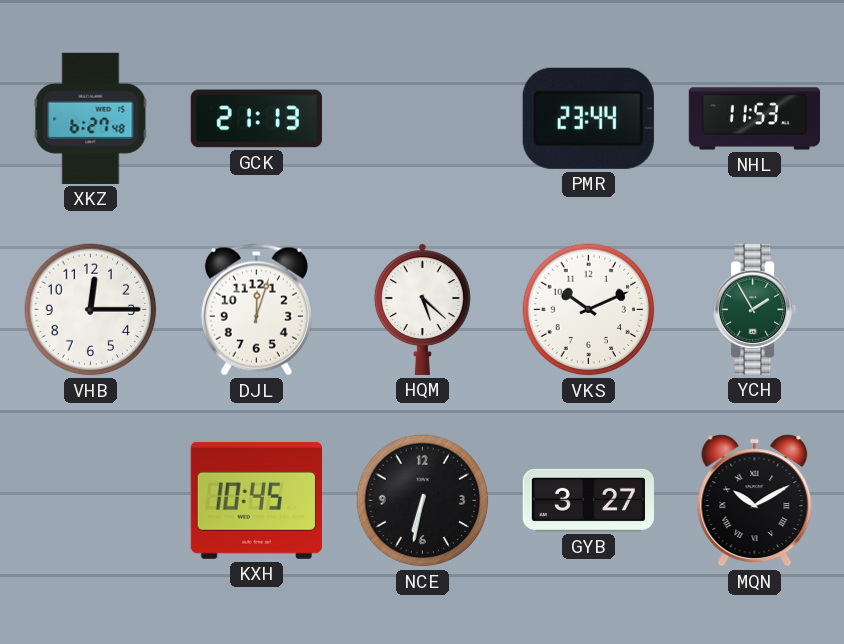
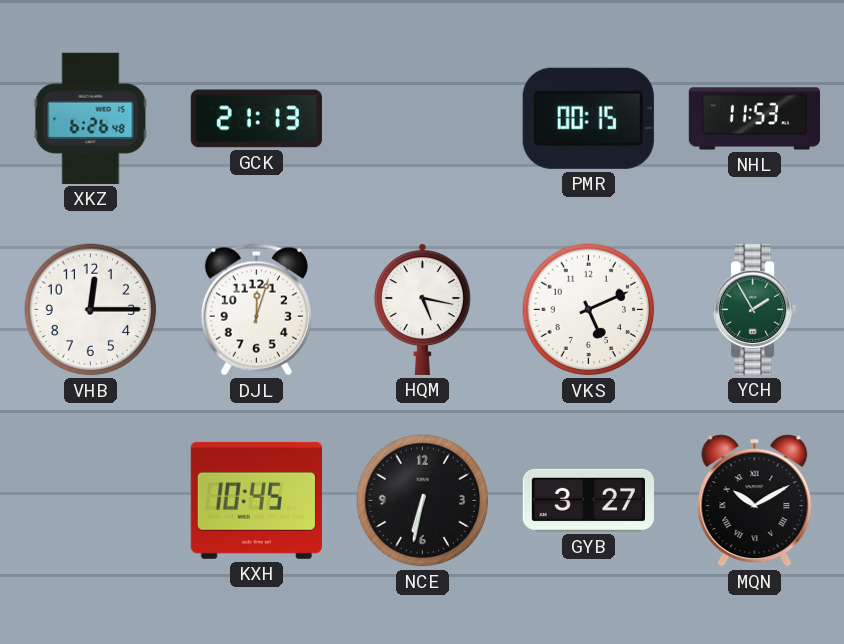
XKZ: 6:27 -> 6:26
PMR: 23:44 -> 00:15
HQM: 5:22 -> 5:17
VKS: 10:11 -> 5:11
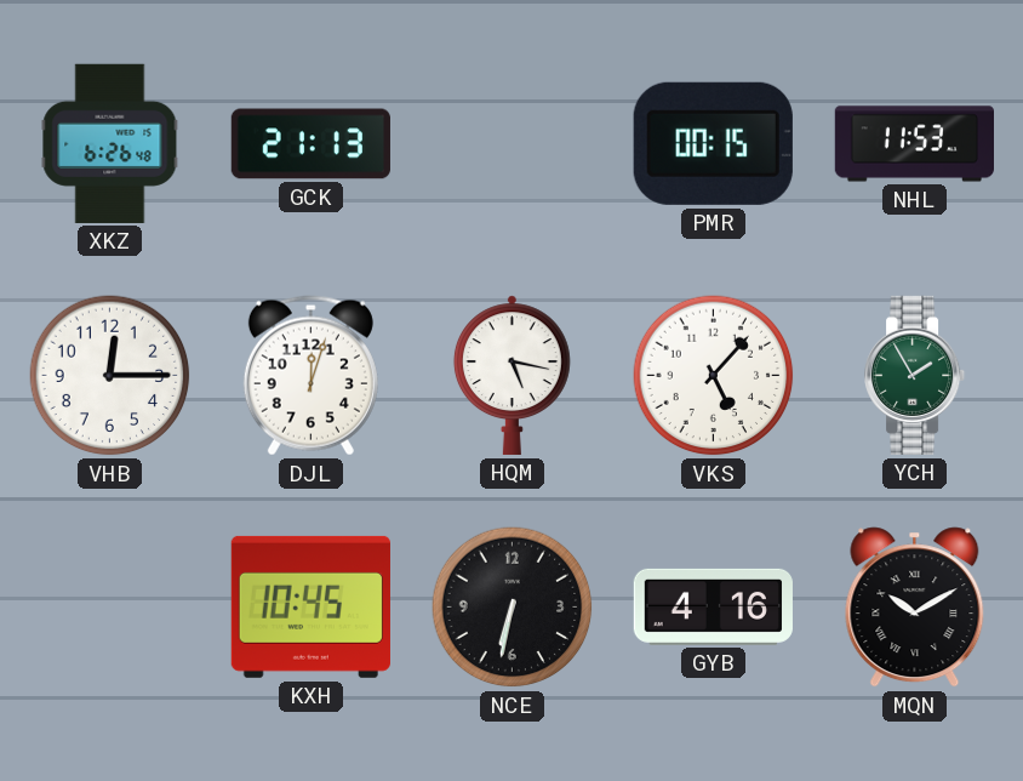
VKS: 5:11 -> 5:07
GYB: 3:27 -> 4:16
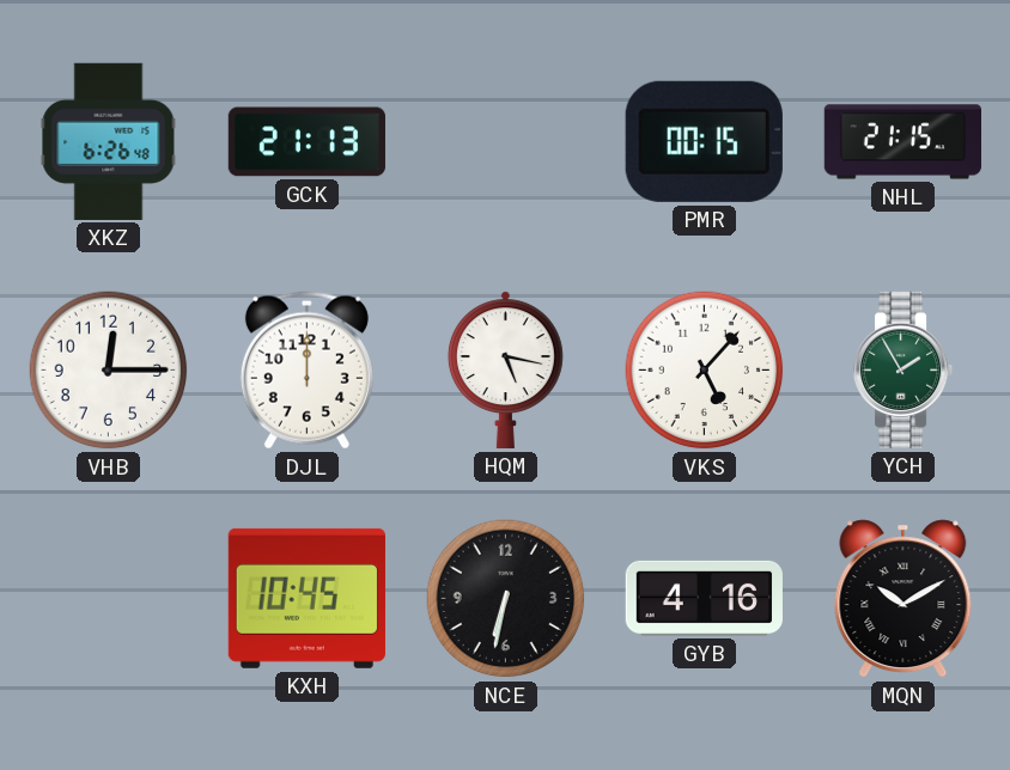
NHL: 11:53 -> 21:15
DJL: 12:03 -> 12:00
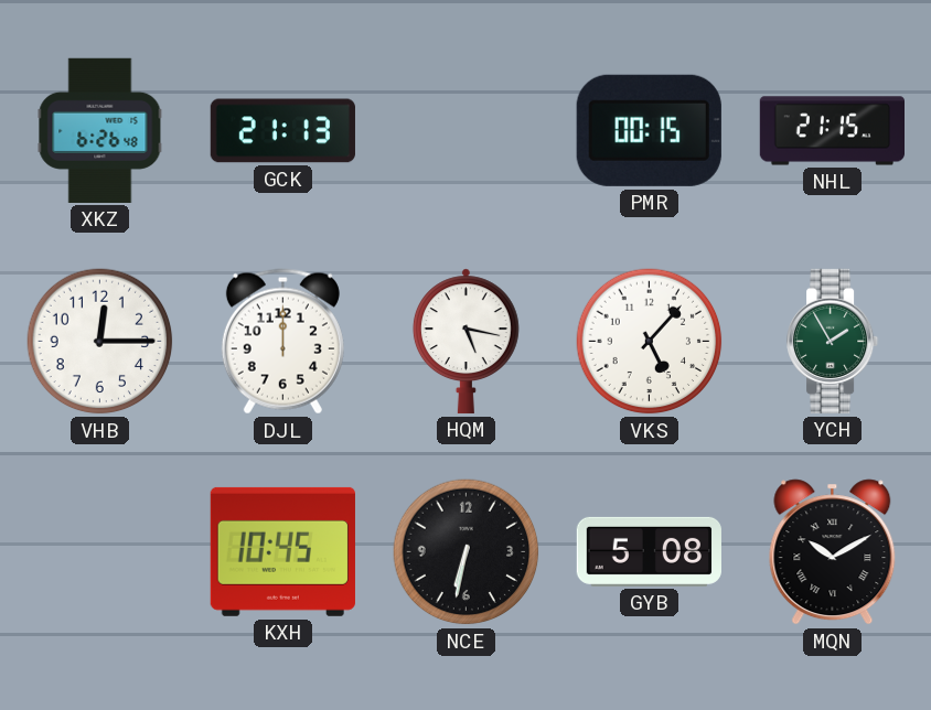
GYB: 4:16 -> 5:08
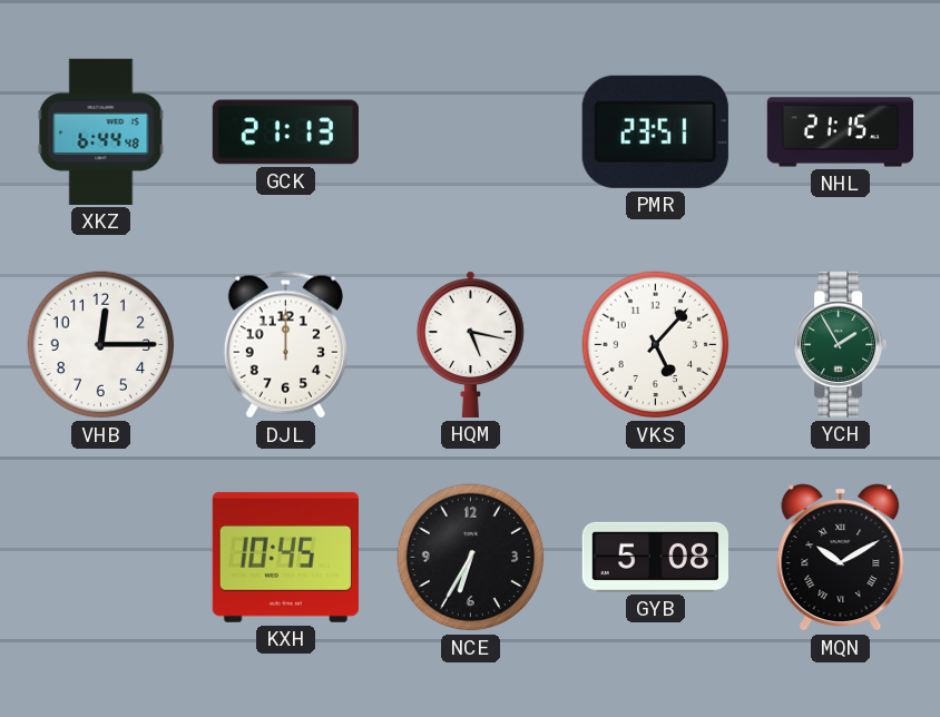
XKZ: 6:26 -> 6:44
PMR: 00:15 -> 23:51
NCE: 6:32 -> 6:35
